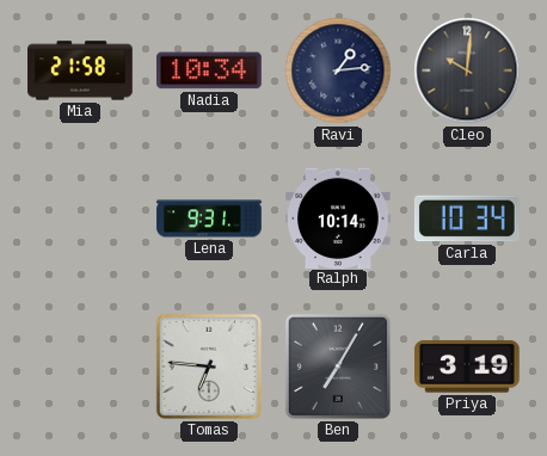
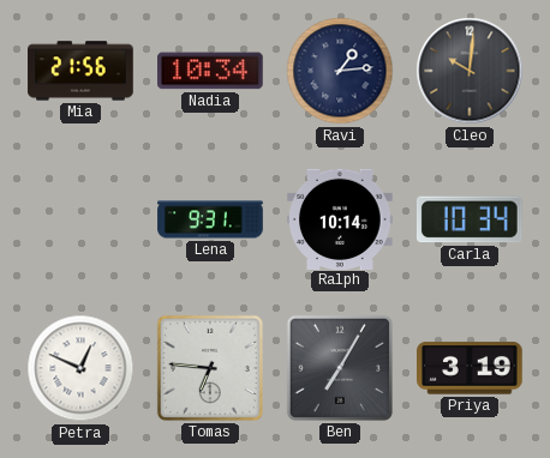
Mia: 21:58 -> 21:56
Petra: none -> 12:49
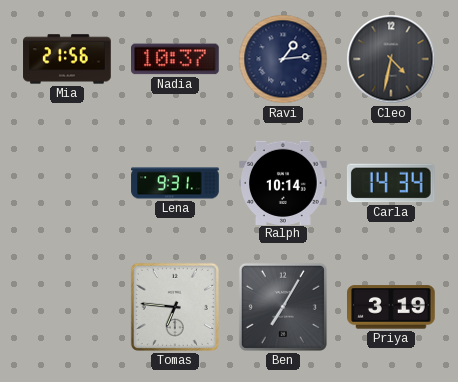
Nadia: 10:34 -> 10:37
Cleo: 10:01 -> 4:32
Carla: 10:34 -> 14:34
Petra: 12:49 -> none
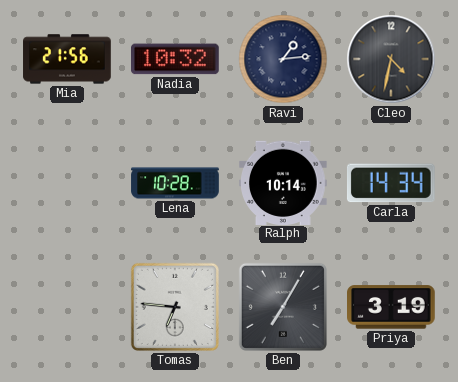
Nadia: 10:37 -> 10:32
Lena: 9:31 -> 10:28
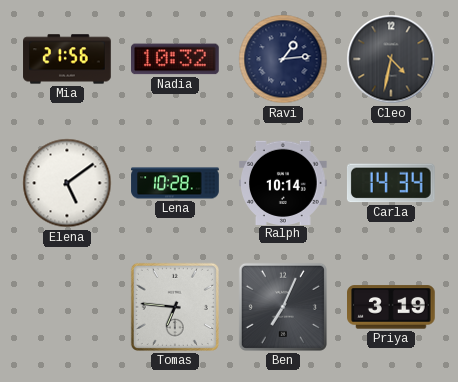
Elena: none -> 5:09
Ben: 7:05 -> 7:04
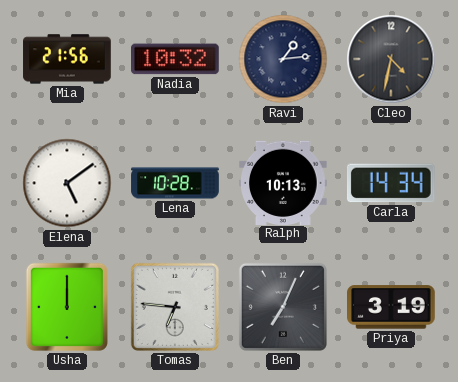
Ralph: 10:14 -> 10:13
Usha: none -> 12:00
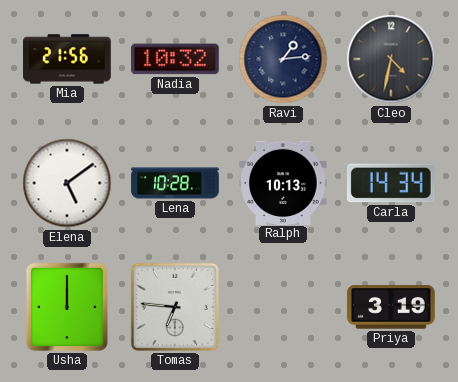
Ben: 7:04 -> none
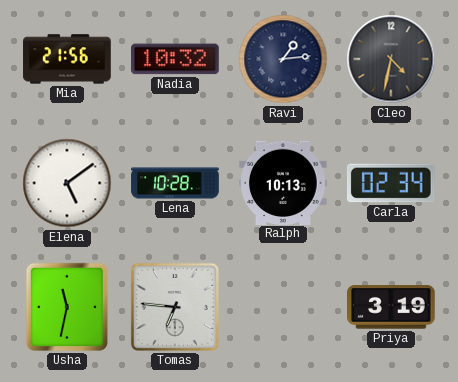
Carla: 14:34 -> 02:34
Usha: 12:00 -> 11:32
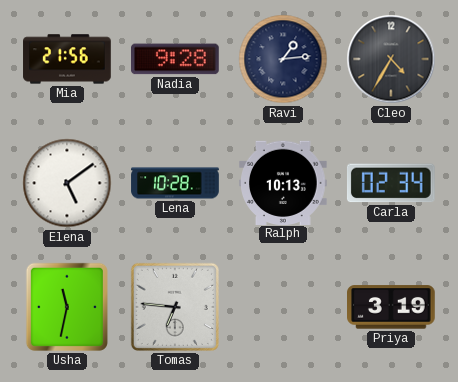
Nadia: 10:32 -> 9:28
Cleo: 4:32 -> 4:35
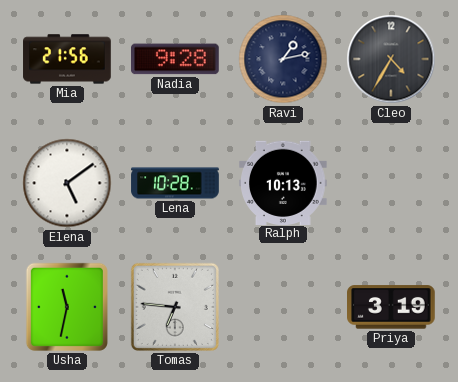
Ravi: 1:14 -> 1:13
Carla: 02:34 -> none
